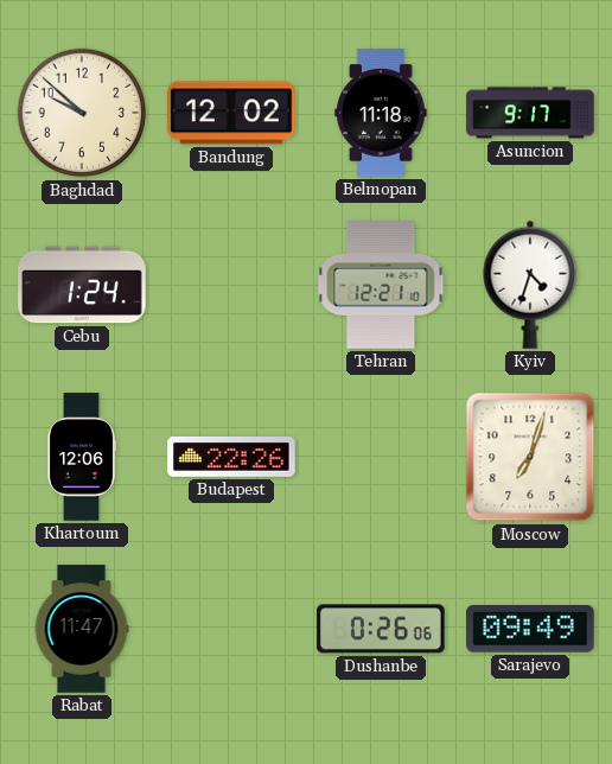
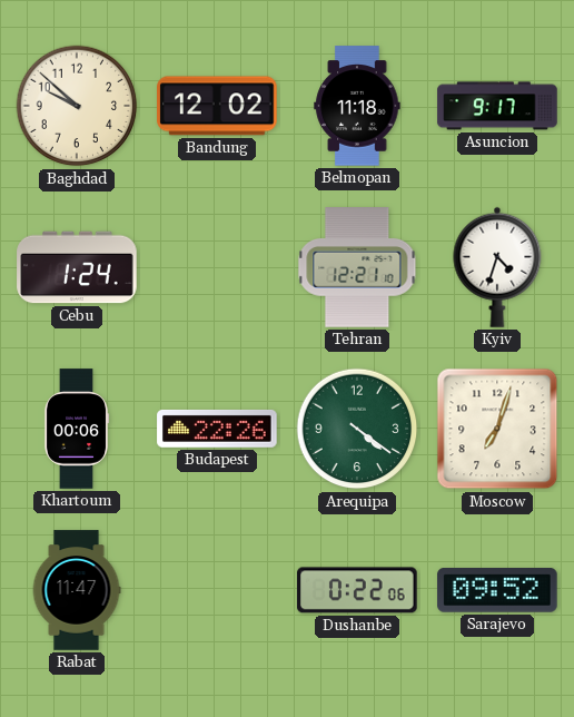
Khartoum: 12:06 -> 00:06
Arequipa: none -> 4:21
Dushanbe: 0:26 -> 0:22
Sarajevo: 09:49 -> 09:52
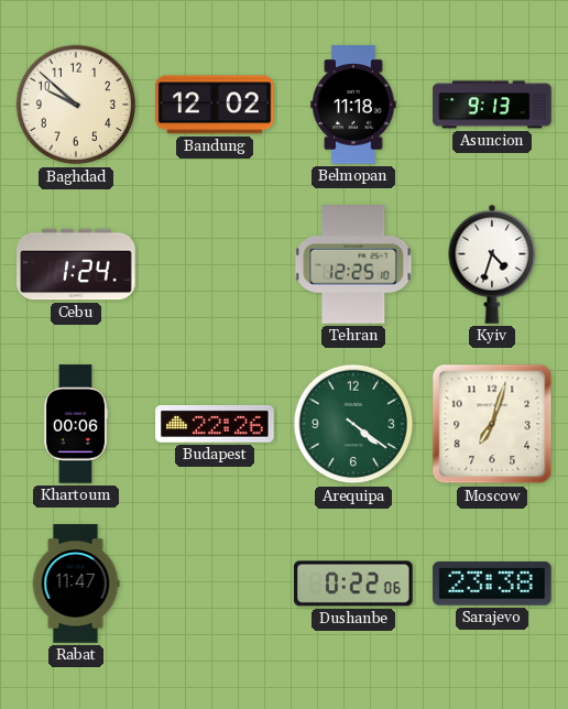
Asuncion: 9:17 -> 9:13
Tehran: 12:21 -> 12:25
Sarajevo: 09:52 -> 23:38
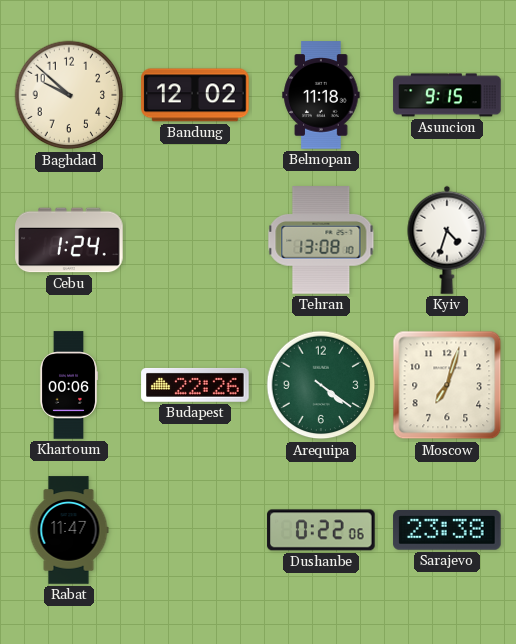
Asuncion: 9:13 -> 9:15
Tehran: 12:25 -> 13:08
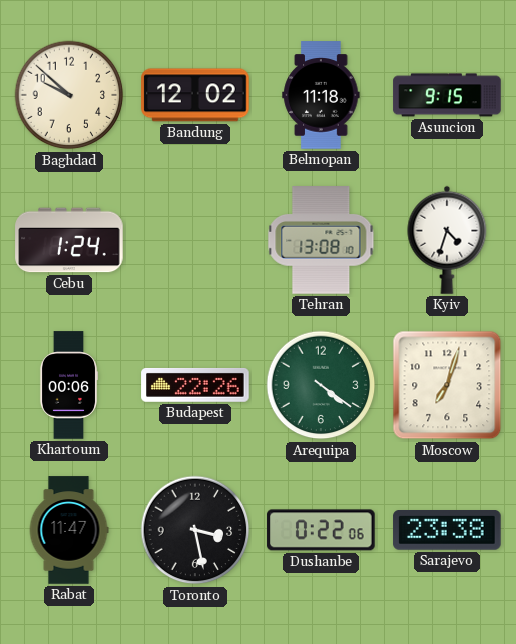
Toronto: none -> 3:28
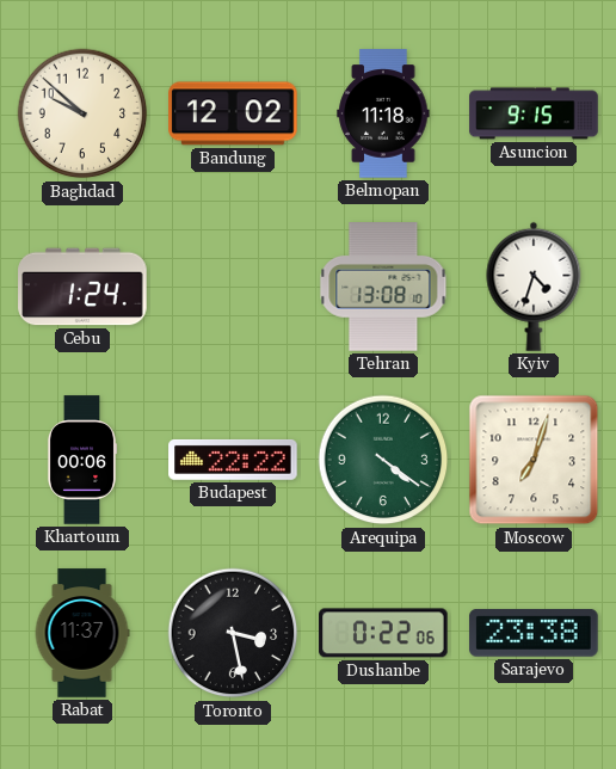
Budapest: 22:26 -> 22:22
Rabat: 11:47 -> 11:37
